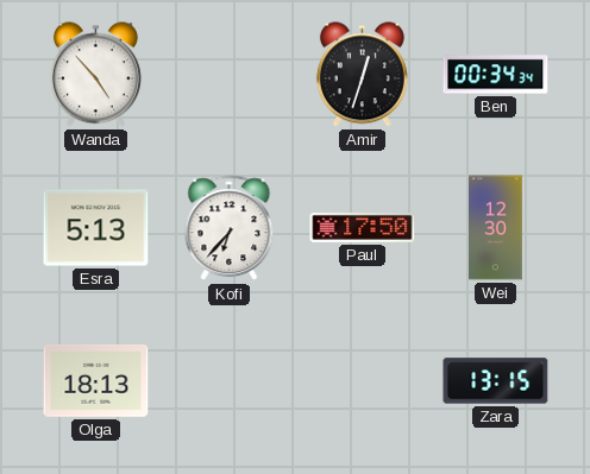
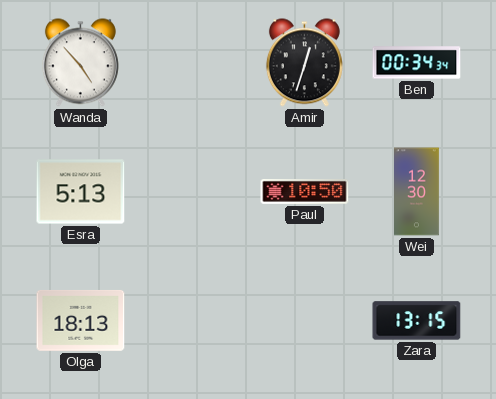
Kofi: 6:37 -> none
Paul: 17:50 -> 10:50
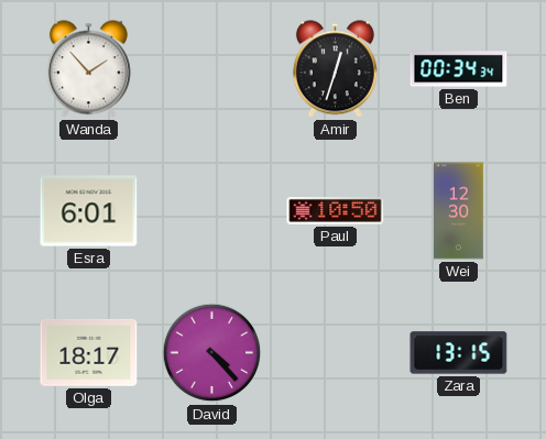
Wanda: 4:53 -> 1:53
Esra: 5:13 -> 6:01
Olga: 18:13 -> 18:17
David: none -> 4:23
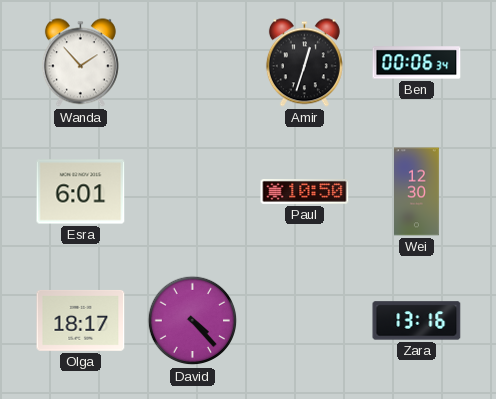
Ben: 00:34 -> 00:06
Zara: 13:15 -> 13:16
